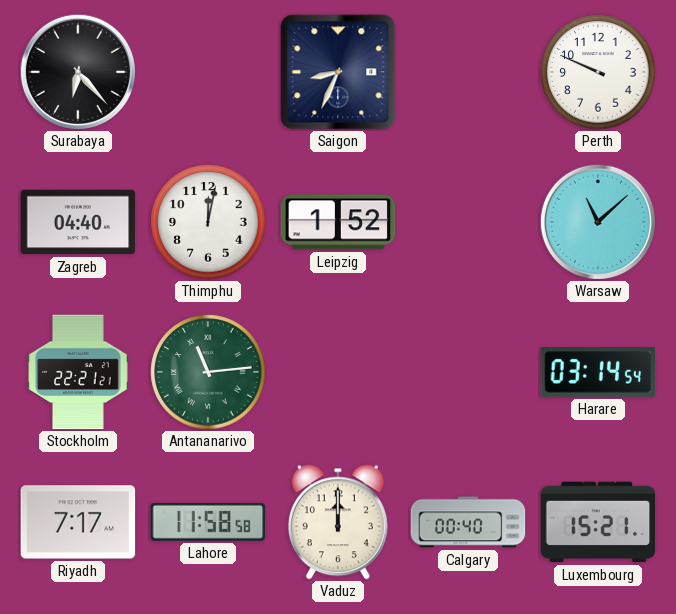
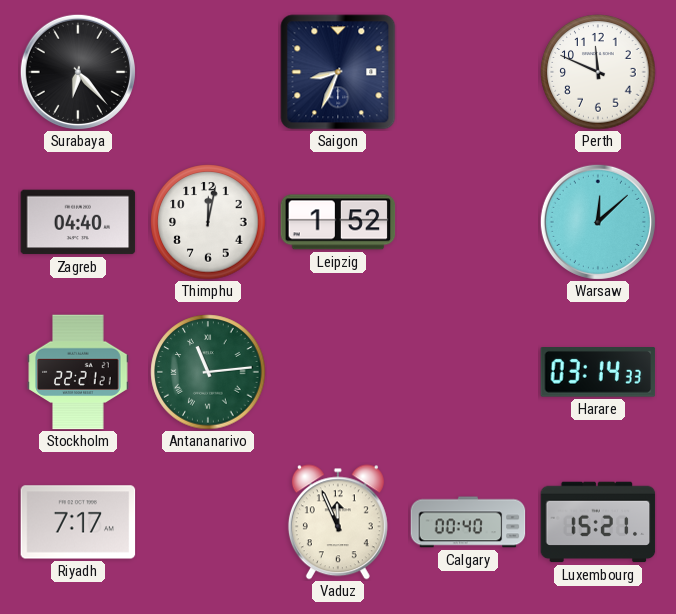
Perth: 9:49 -> 11:49
Warsaw: 11:08 -> 12:08
Harare: 03:14:54 -> 03:14:33
Lahore: 11:58 -> none
Vaduz: 12:00 -> 11:56
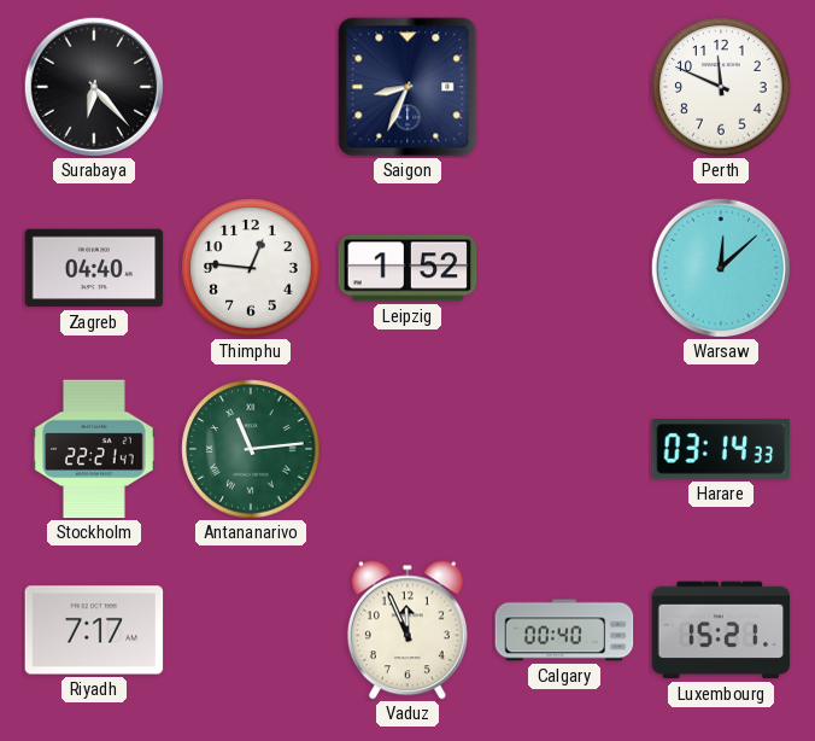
Thimphu: 12:02 -> 12:46
Stockholm: 22:21:21 -> 22:21:47
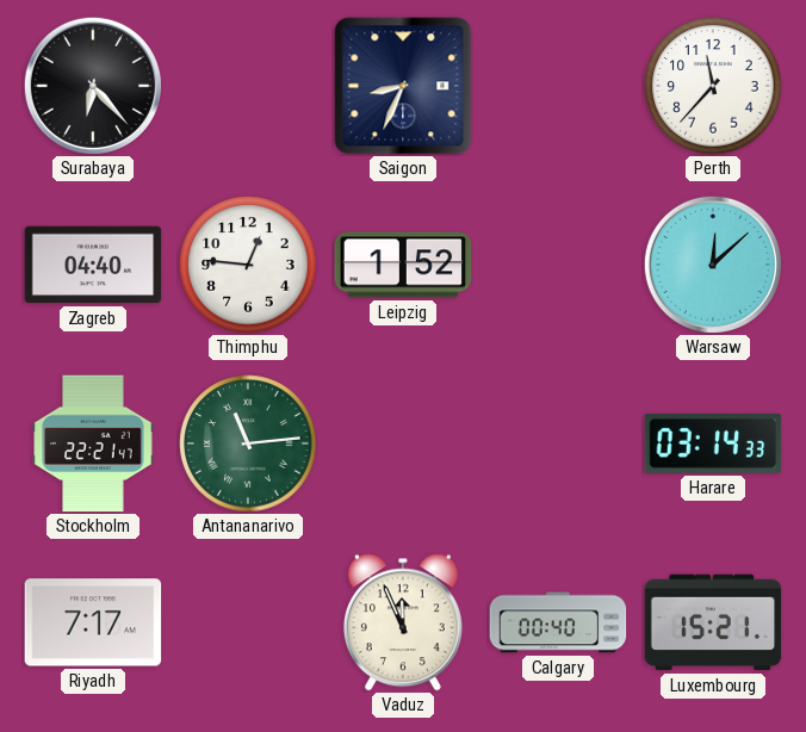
Perth: 11:49 -> 11:37
